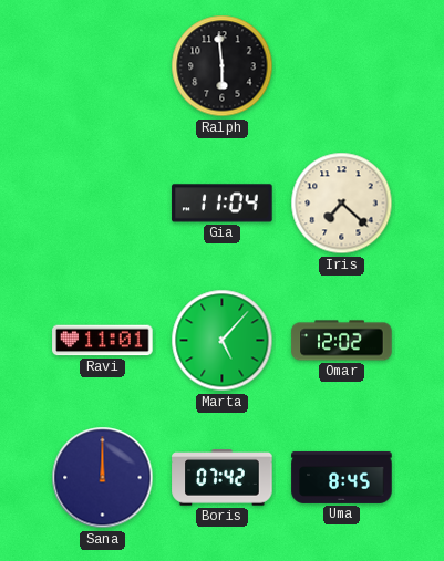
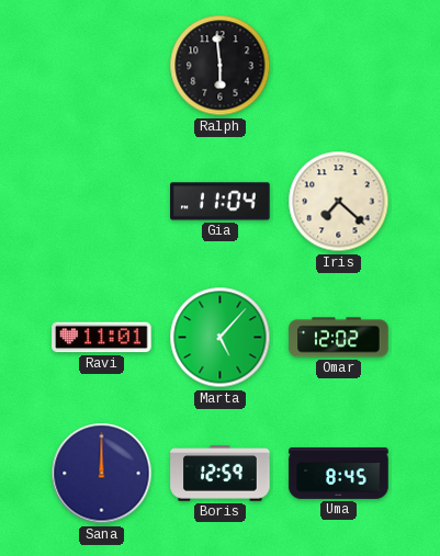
Boris: 07:42 -> 12:59
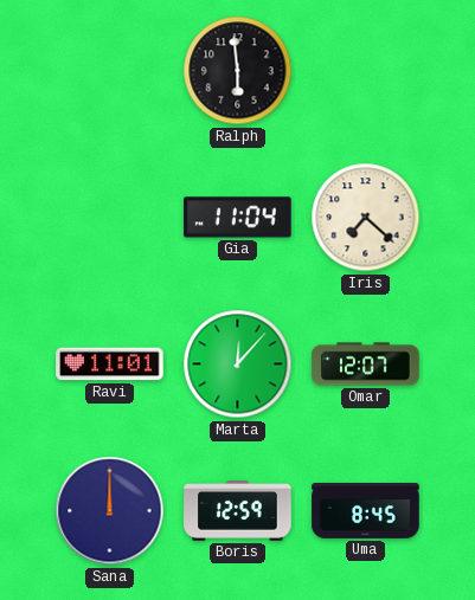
Marta: 5:07 -> 12:07
Omar: 12:02 -> 12:07
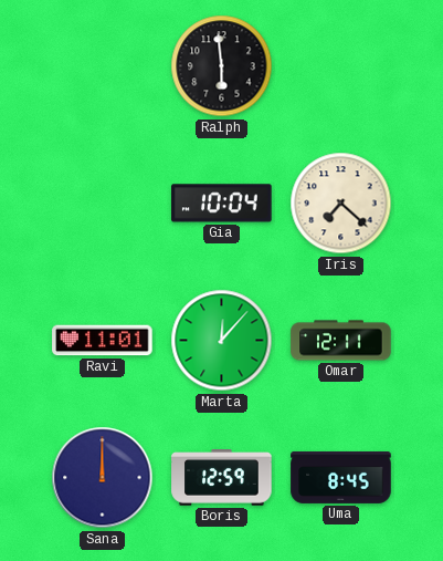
Gia: 11:04 -> 10:04
Omar: 12:07 -> 12:11
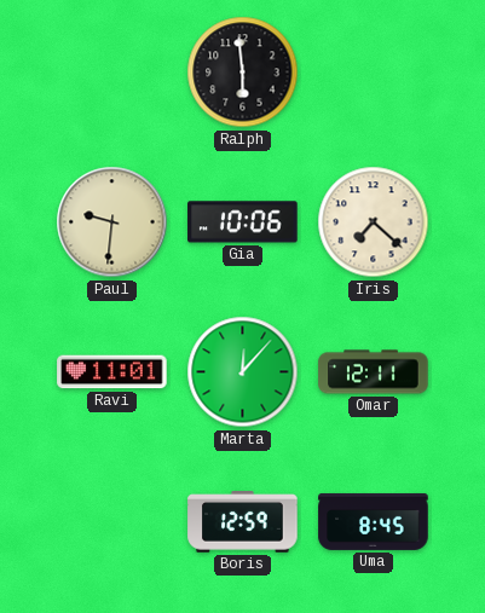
Paul: none -> 9:31
Gia: 10:04 -> 10:06
Sana: 12:00 -> none
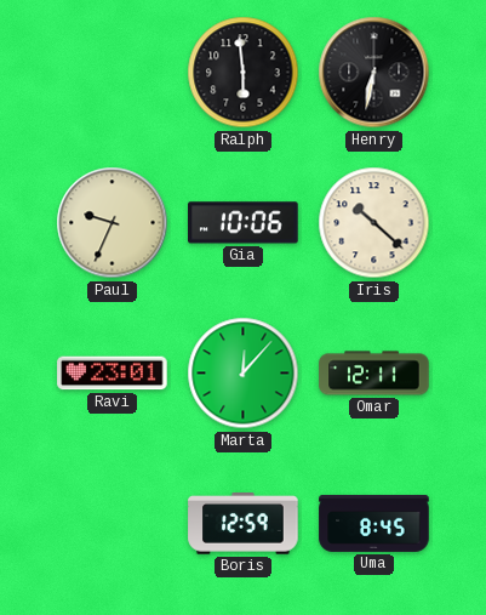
Henry: none -> 6:32
Paul: 9:31 -> 9:34
Iris: 7:22 -> 10:22
Ravi: 11:01 -> 23:01
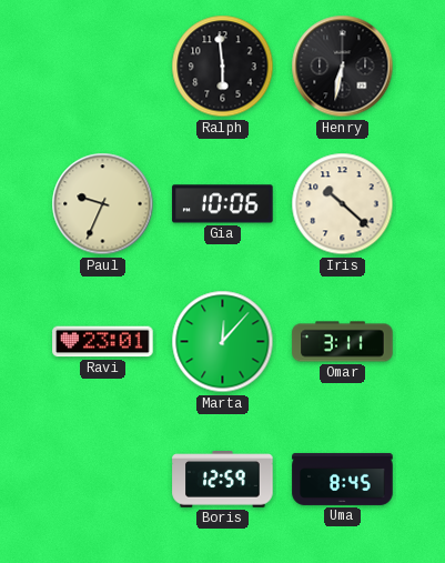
Omar: 12:11 -> 3:11
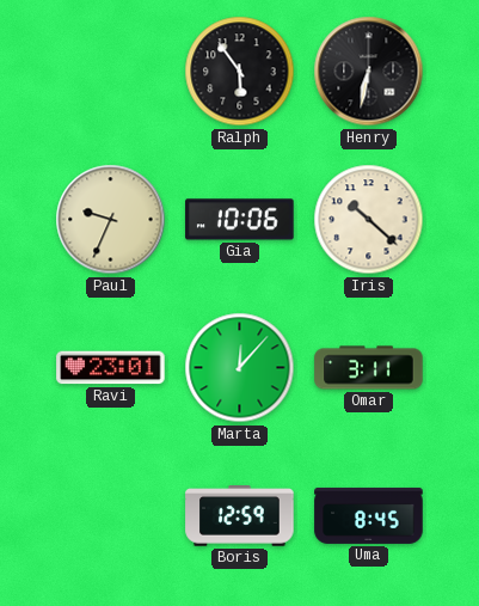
Ralph: 5:59 -> 5:54
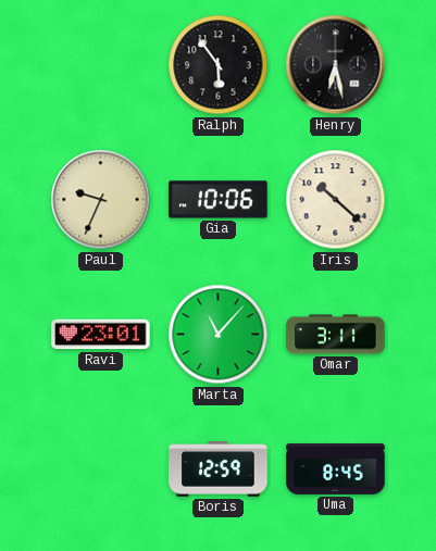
Henry: 6:32 -> 6:28
Marta: 12:07 -> 11:07
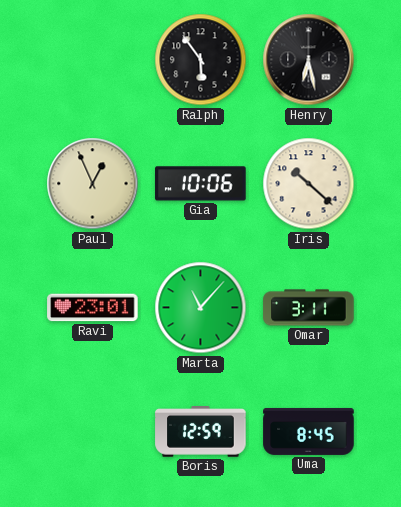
Paul: 9:34 -> 12:56
